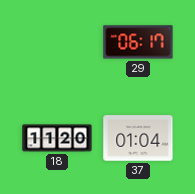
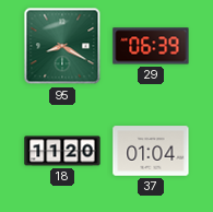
95: none -> 8:20
29: 06:17 -> 06:39
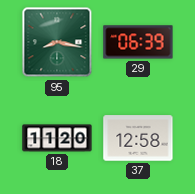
95: 8:20 -> 8:17
37: 01:04 -> 12:58
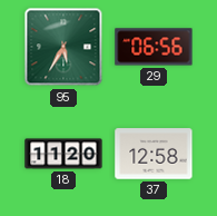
95: 8:17 -> 5:35
29: 06:39 -> 06:56
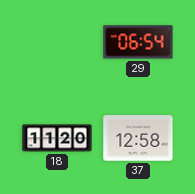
95: 5:35 -> none
29: 06:56 -> 06:54
